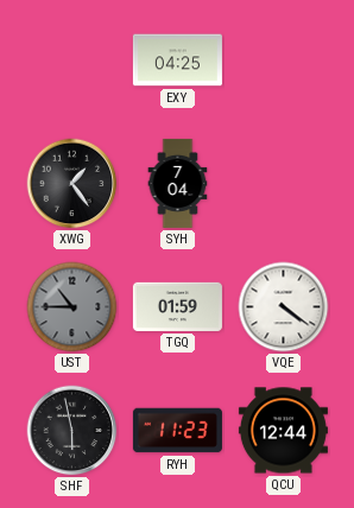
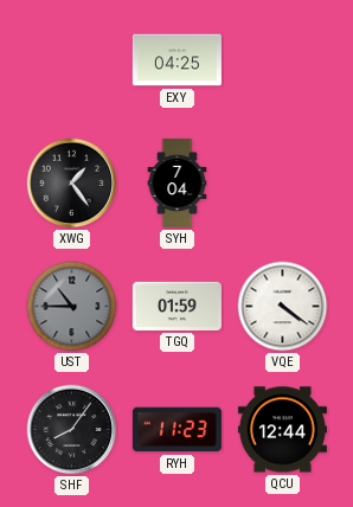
SHF: 5:58 -> 8:06
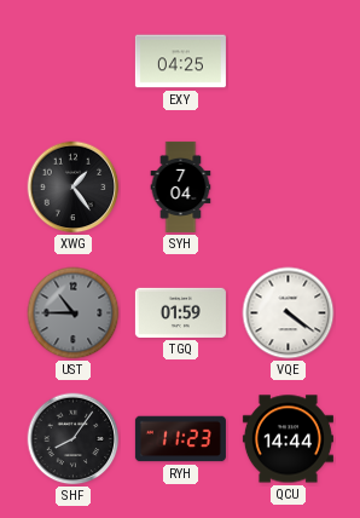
QCU: 12:44 -> 14:44
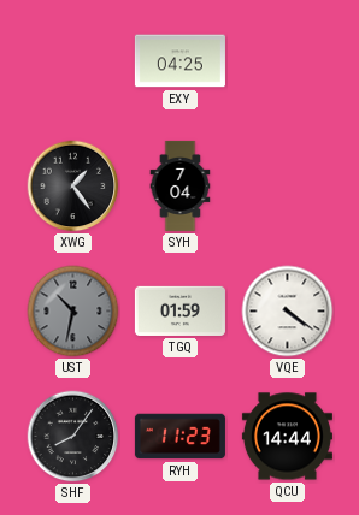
UST: 10:45 -> 10:32
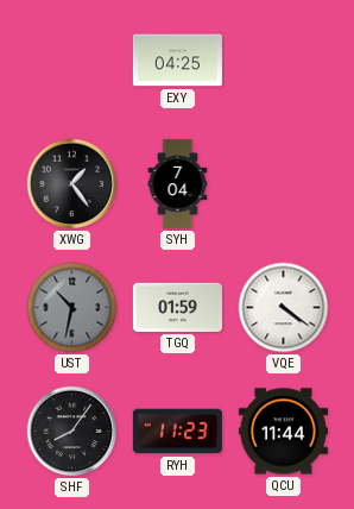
QCU: 14:44 -> 11:44
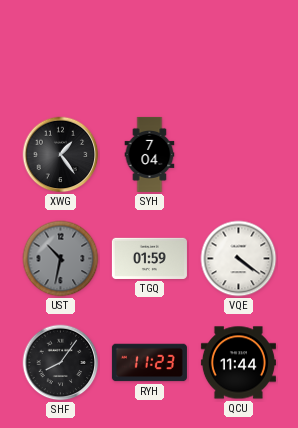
EXY: 04:25 -> none
